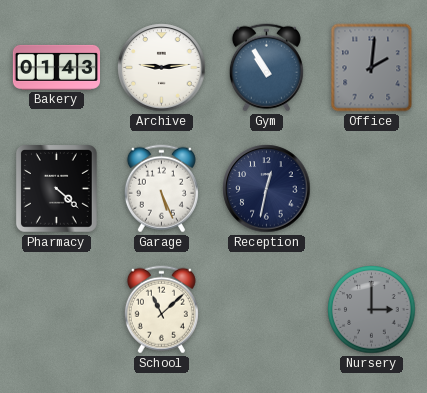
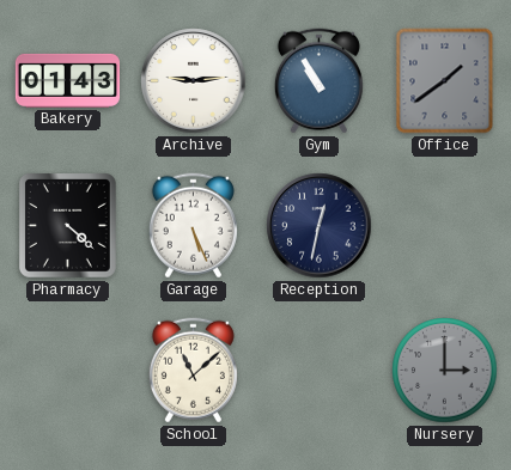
Office: 2:01 -> 1:39
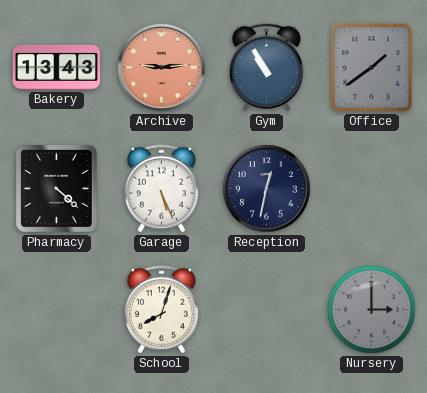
Bakery: 01:43 -> 13:43
Archive dial: white -> salmon
School: 11:08 -> 8:03
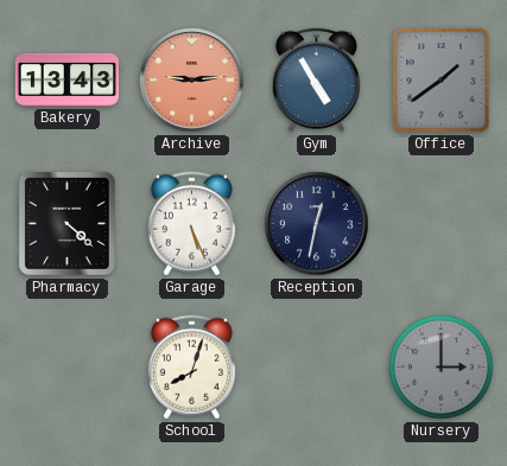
Gym: 10:55 -> 4:55
